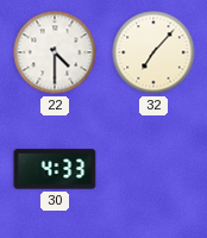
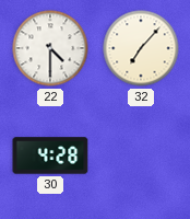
30: 4:33 -> 4:28
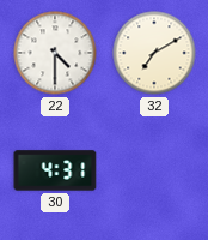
32: 7:07 -> 7:10
30: 4:28 -> 4:31
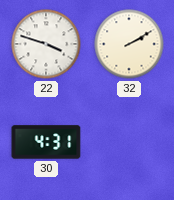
22: 4:30 -> 3:48
32: 7:10 -> 2:10
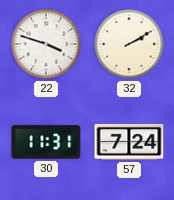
30: 4:31 -> 11:31
57: none -> 7:24
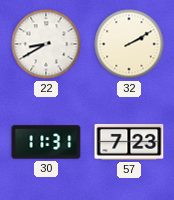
22: 3:48 -> 8:40
57: 7:24 -> 7:23
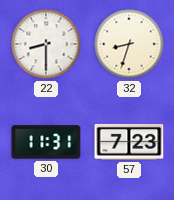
22: 8:40 -> 8:30
32: 2:10 -> 8:33
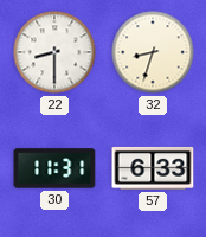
57: 7:23 -> 6:33
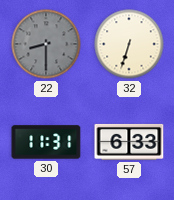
22 dial: white -> grey
32: 8:33 -> 6:33
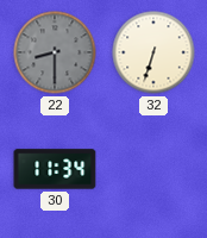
30: 11:31 -> 11:34
57: 6:33 -> none
